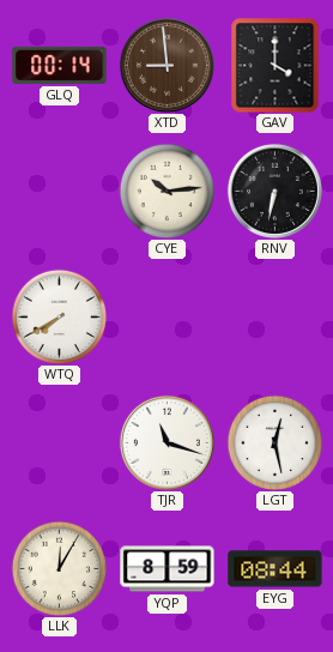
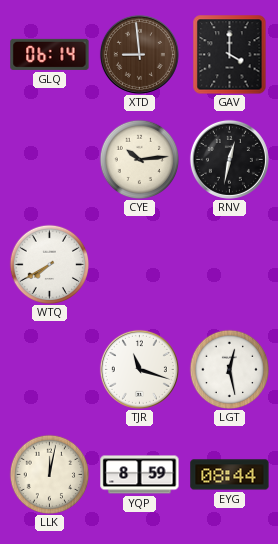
GLQ: 00:14 -> 06:14
RNV: 6:32 -> 12:32
LLK: 12:05 -> 12:02
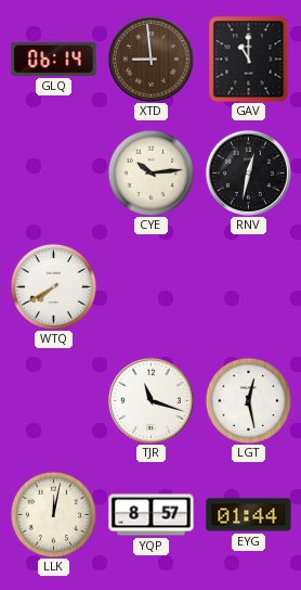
GAV: 4:00 -> 11:00
YQP: 8:59 -> 8:57
EYG: 08:44 -> 01:44
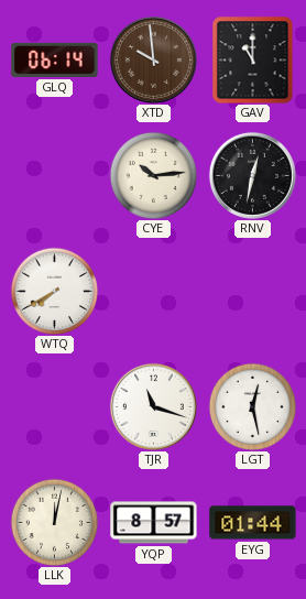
XTD: 8:59 -> 9:59
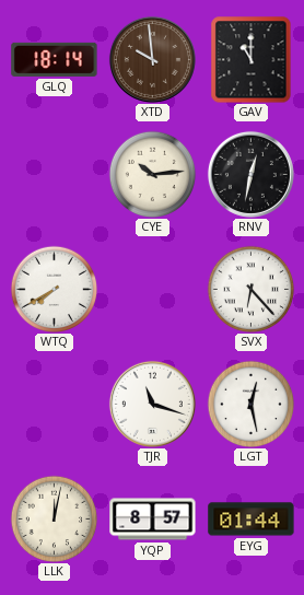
GLQ: 06:14 -> 18:14
SVX: none -> 6:23
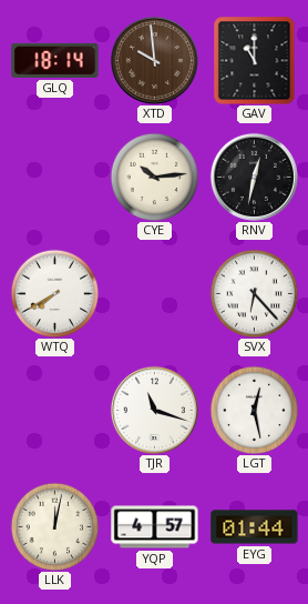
YQP: 8:57 -> 4:57
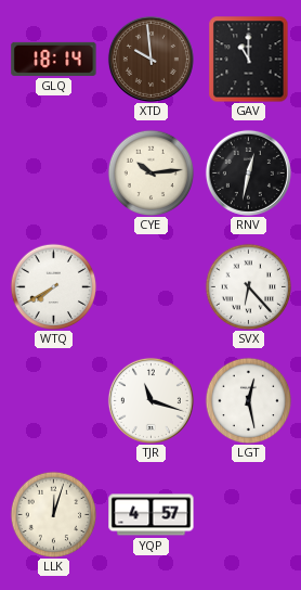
LLK: 12:02 -> 12:03
EYG: 01:44 -> none
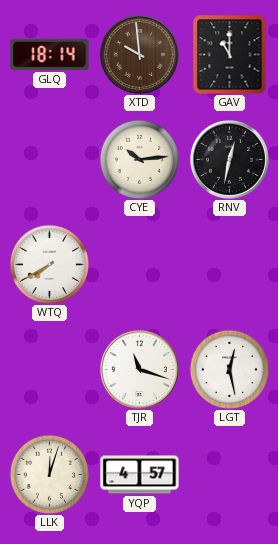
SVX: 6:23 -> none
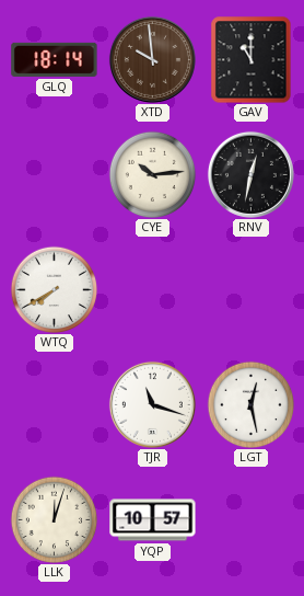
YQP: 4:57 -> 10:57
